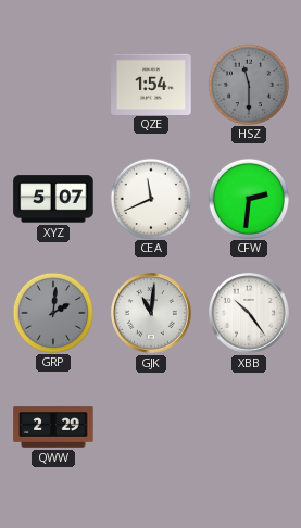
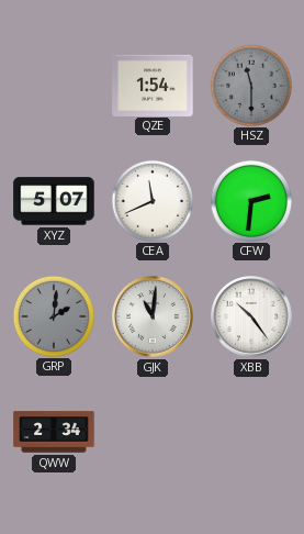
QWW: 2:29 -> 2:34
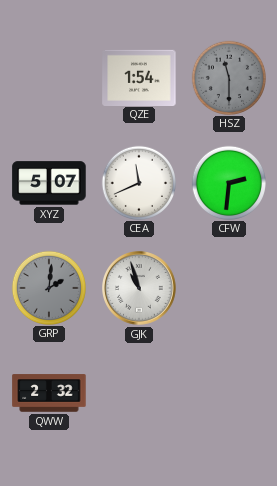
GJK: 11:01 -> 10:57
XBB: 10:24 -> none
QWW: 2:34 -> 2:32
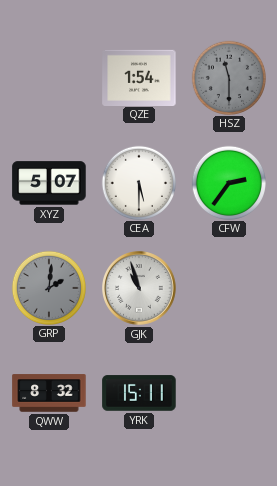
CEA: 11:41 -> 5:30
CFW: 2:31 -> 2:36
QWW: 2:32 -> 8:32
YRK: none -> 15:11
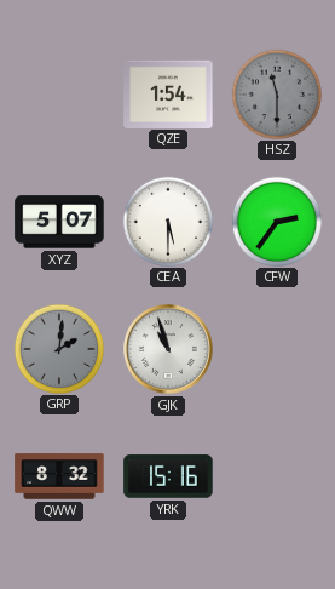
YRK: 15:11 -> 15:16
